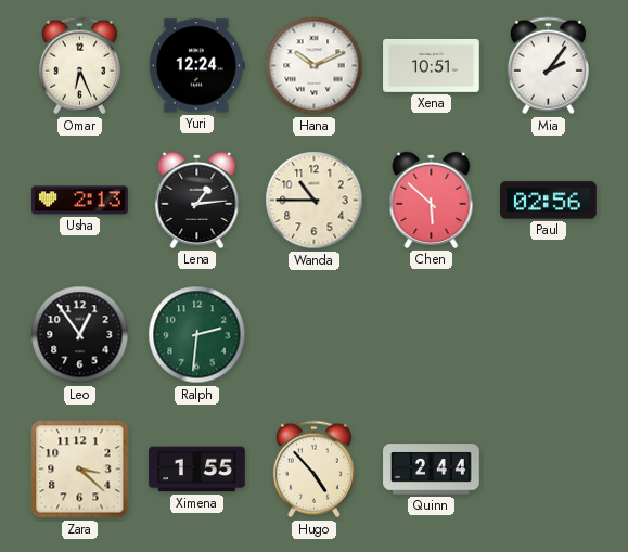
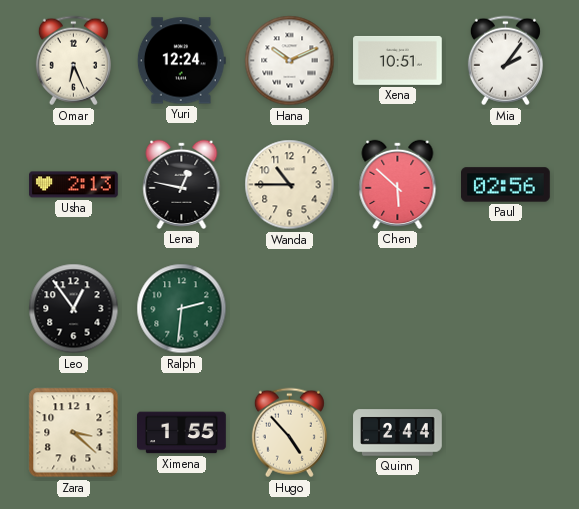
Lena: 1:14 -> 12:47
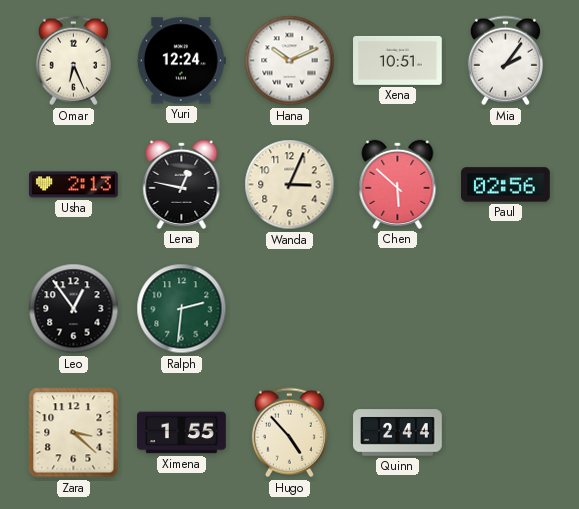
Wanda: 10:45 -> 3:04
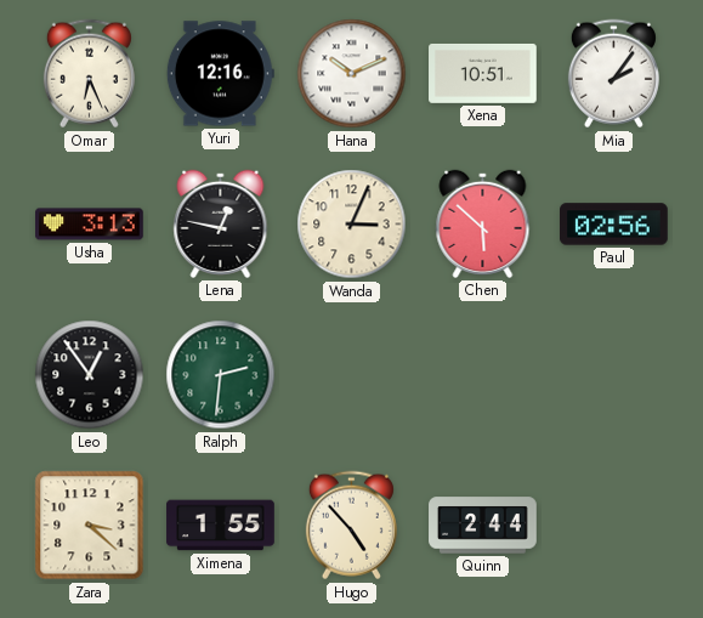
Yuri: 12:24 -> 12:16
Usha: 2:13 -> 3:13
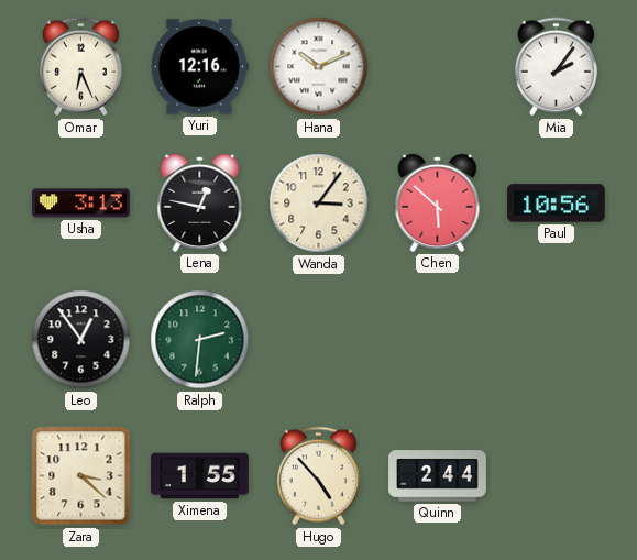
Xena: 10:51 -> none
Wanda: 3:04 -> 3:06
Paul: 02:56 -> 10:56
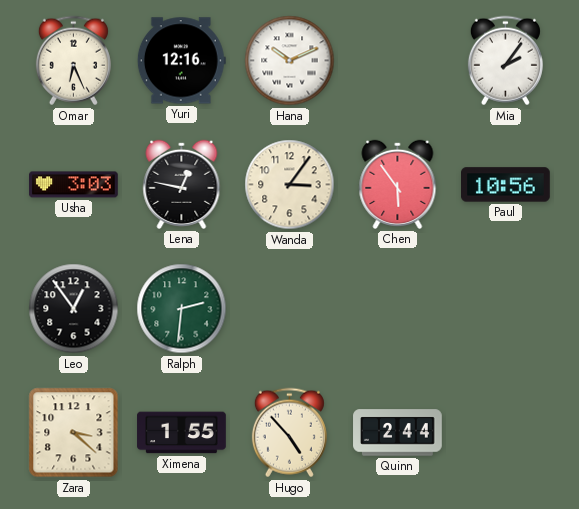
Usha: 3:13 -> 3:03
Chen: 5:52 -> 5:54
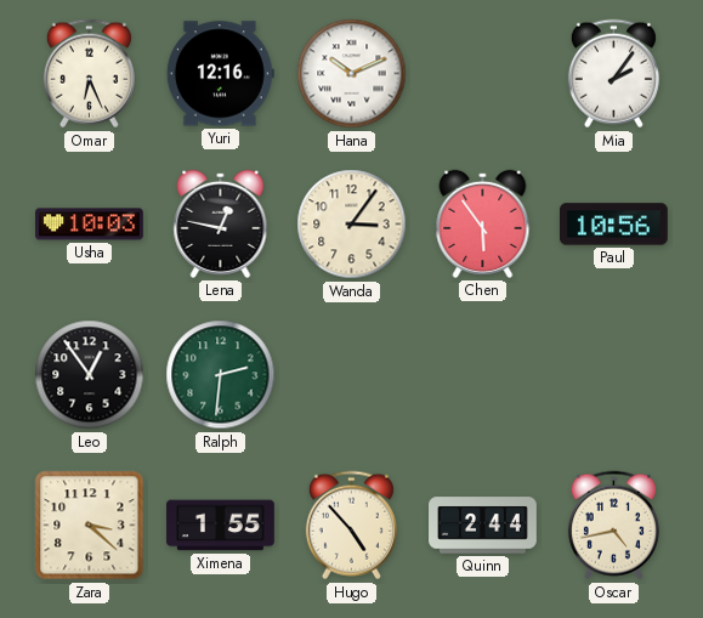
Usha: 3:03 -> 10:03
Oscar: none -> 4:43
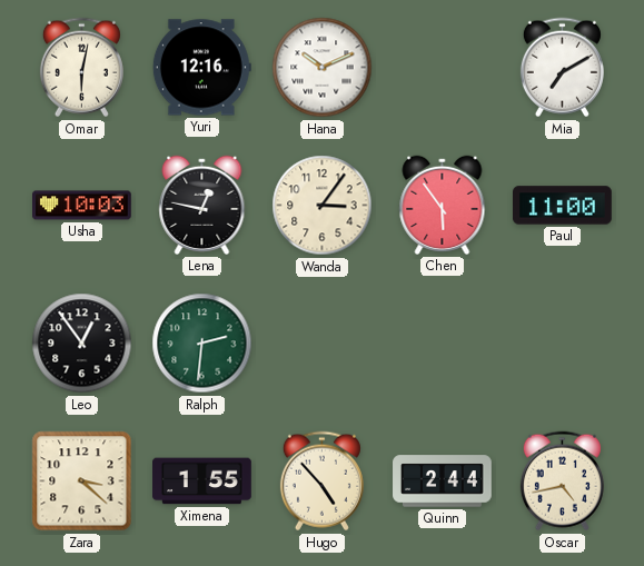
Omar: 6:26 -> 6:02
Mia: 2:06 -> 7:10
Paul: 10:56 -> 11:00
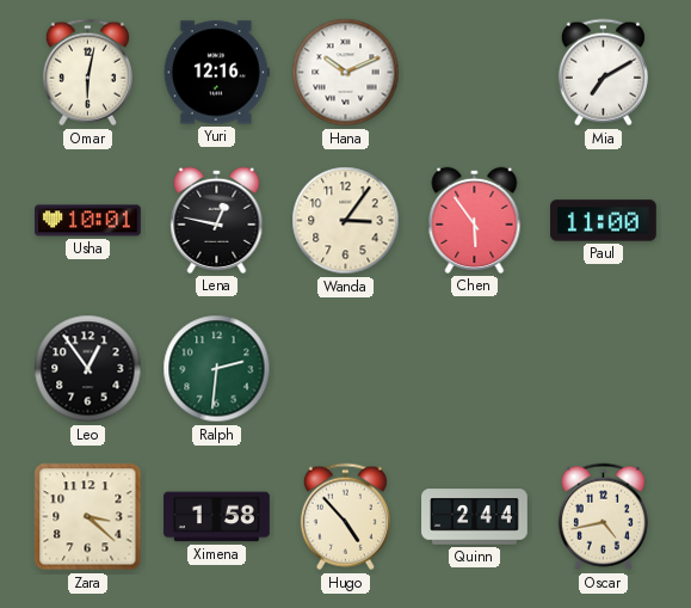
Usha: 10:03 -> 10:01
Ximena: 1:55 -> 1:58
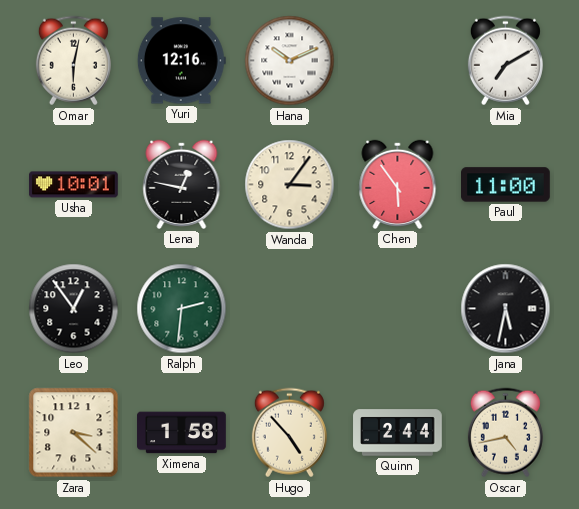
Jana: none -> 5:32
